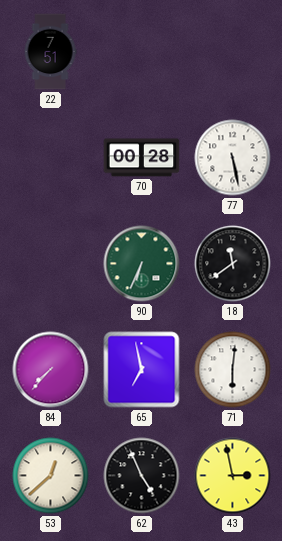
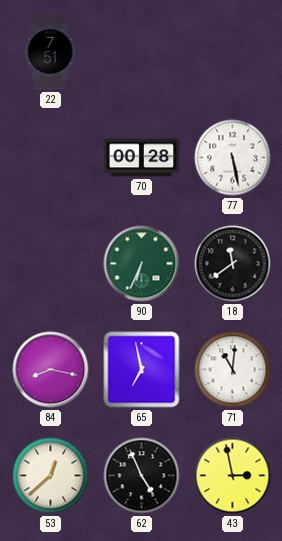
84: 7:37 -> 8:17
71: 6:01 -> 11:01
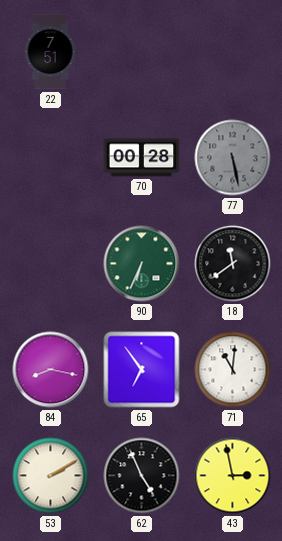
77 dial: white -> grey
65: 6:58 -> 6:54
53: 12:38 -> 2:10
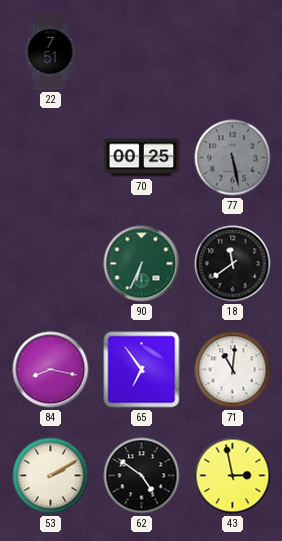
70: 00:28 -> 00:25
62: 4:56 -> 4:51
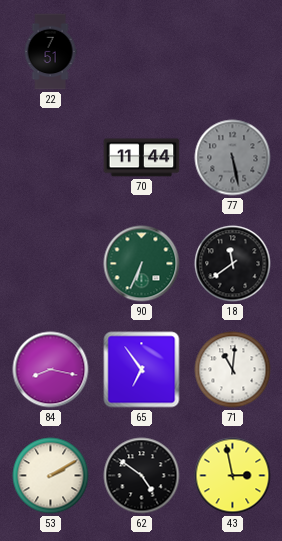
70: 00:25 -> 11:44
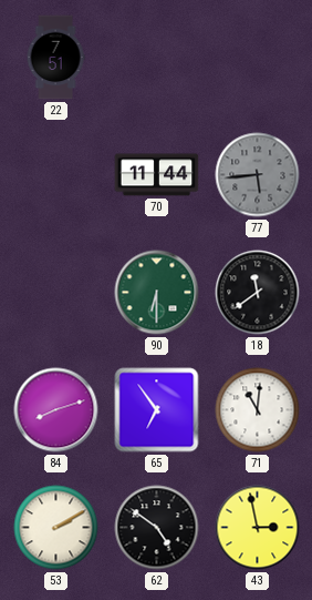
77: 5:28 -> 5:44
90: 6:34 -> 6:30
84: 8:17 -> 8:12
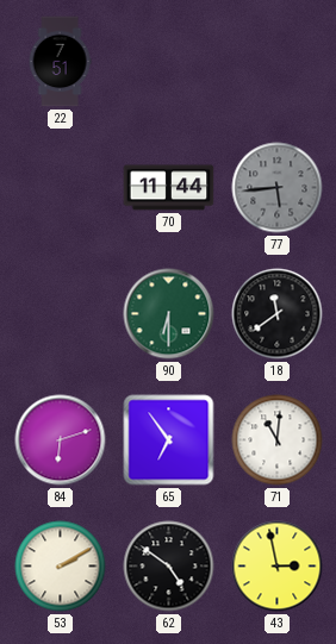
84: 8:12 -> 6:12
